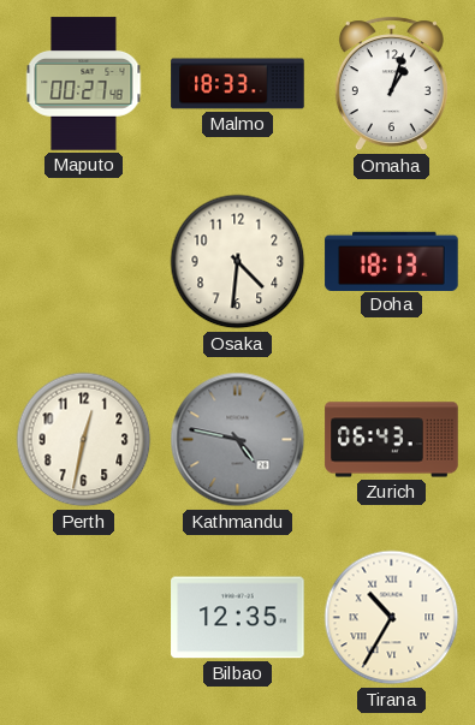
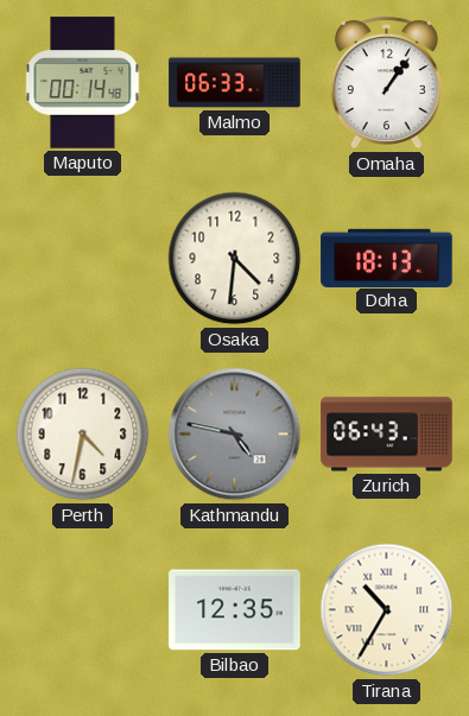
Maputo: 00:27 -> 00:14
Malmo: 18:33 -> 06:33
Omaha: 1:03 -> 1:06
Perth: 12:32 -> 4:32
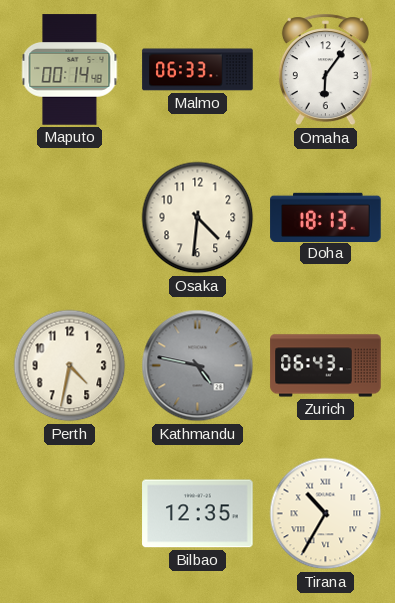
Omaha: 1:06 -> 6:06
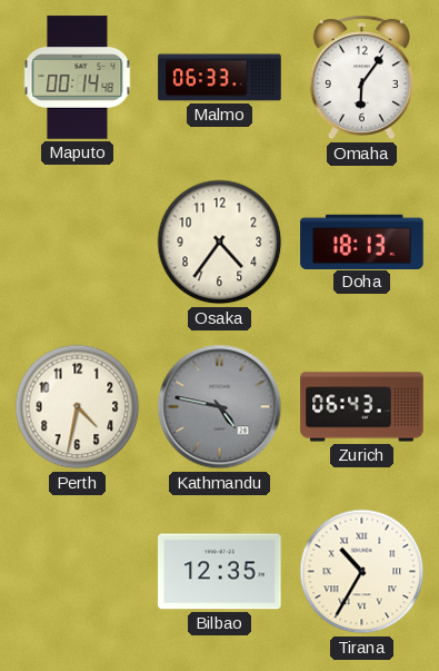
Osaka: 4:31 -> 4:36
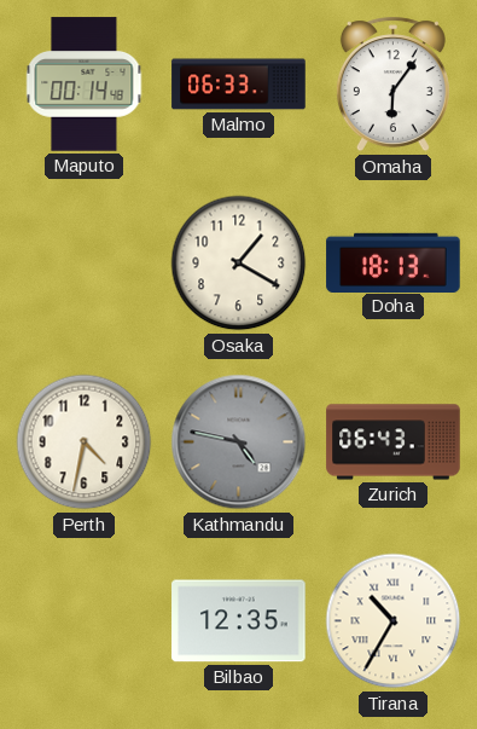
Osaka: 4:36 -> 1:20
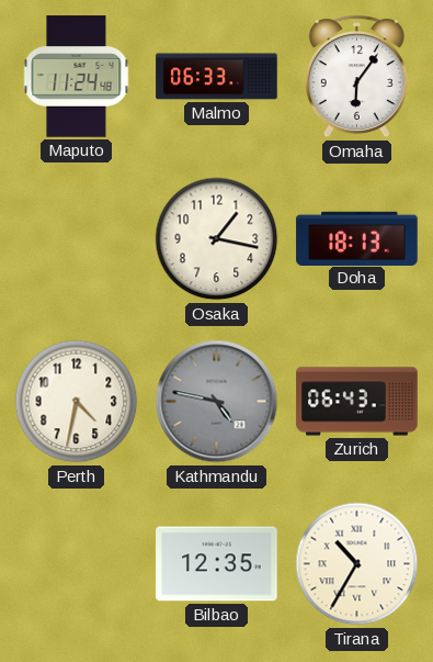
Maputo: 00:14 -> 11:24
Osaka: 1:20 -> 1:17
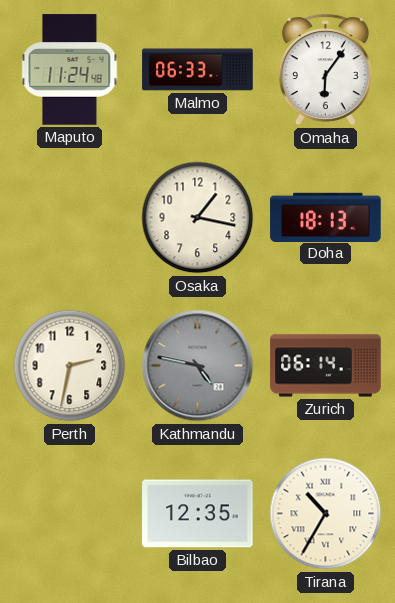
Perth: 4:32 -> 2:32
Zurich: 06:43 -> 06:14
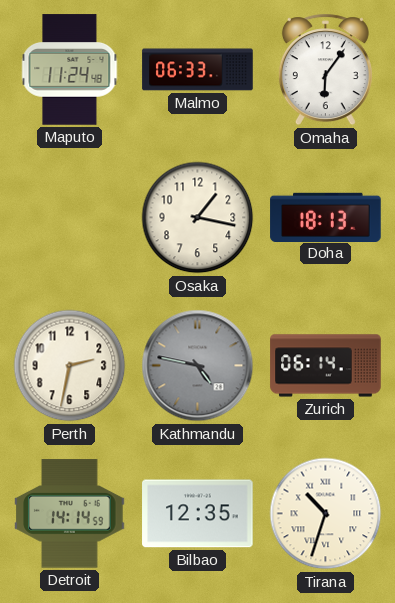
Detroit: none -> 14:14
Tirana: 10:35 -> 10:33
